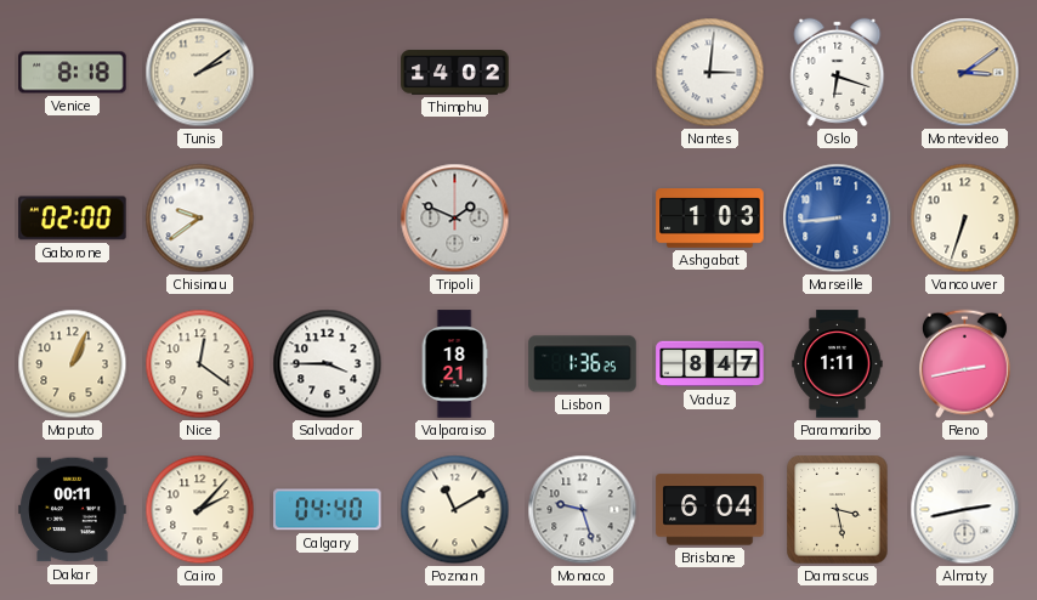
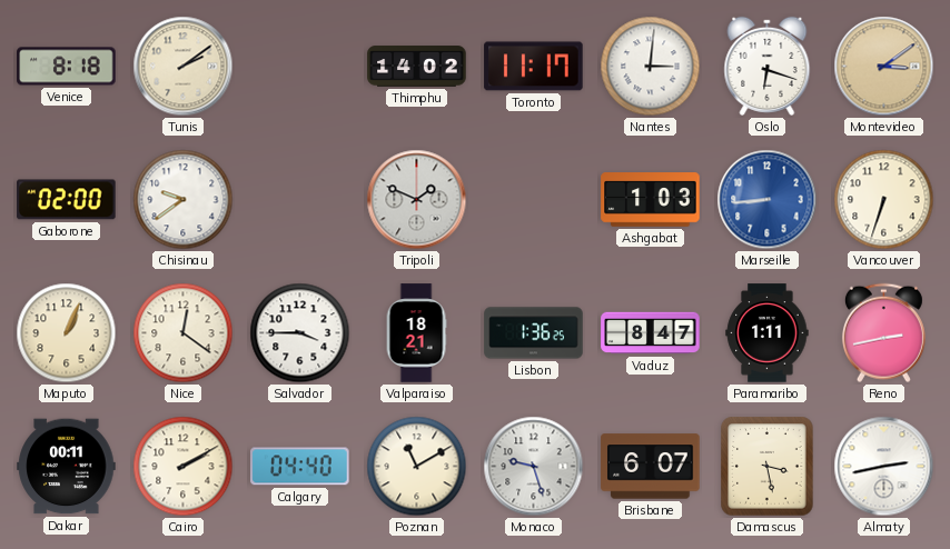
Toronto: none -> 11:17
Cairo: 2:07 -> 2:10
Brisbane: 6:04 -> 6:07
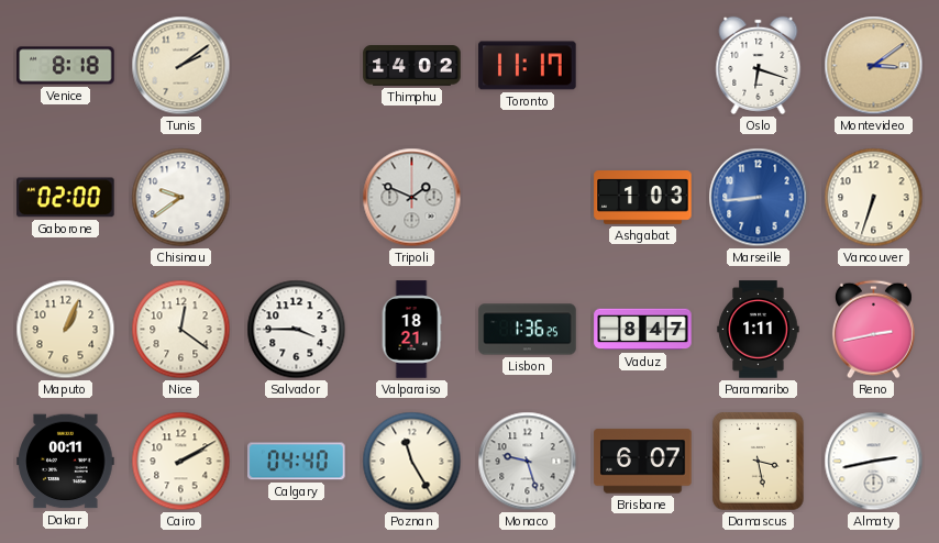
Nantes: 3:01 -> none
Poznan: 11:10 -> 11:25
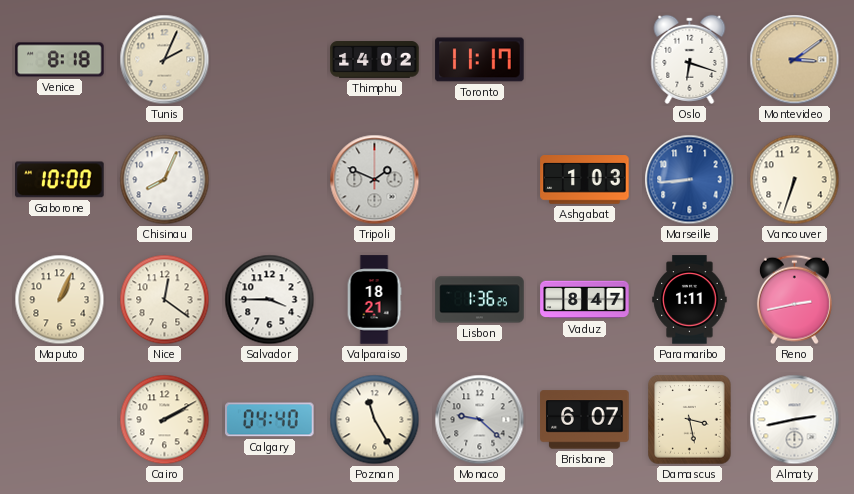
Tunis: 2:09 -> 2:04
Gaborone: 02:00 -> 10:00
Chisinau: 9:39 -> 8:04
Dakar: 00:11 -> none
Monaco: 9:27 -> 9:22
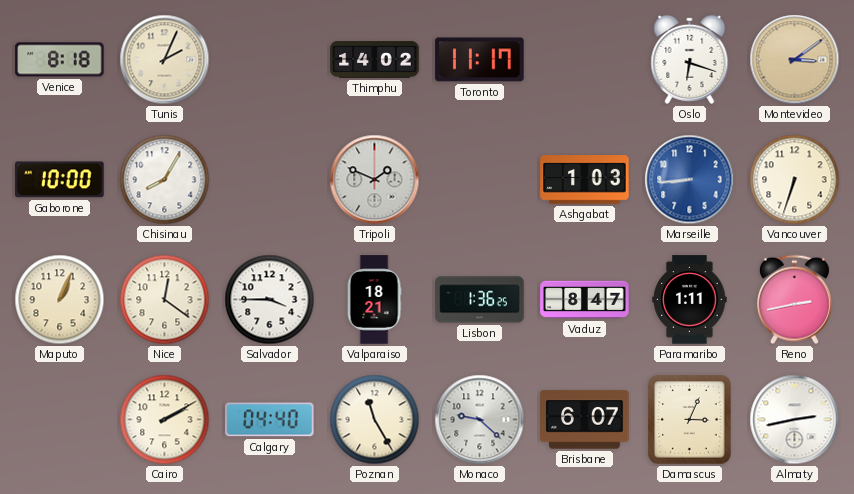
Chisinau: 8:04 -> 8:05
Damascus: 3:28 -> 3:04
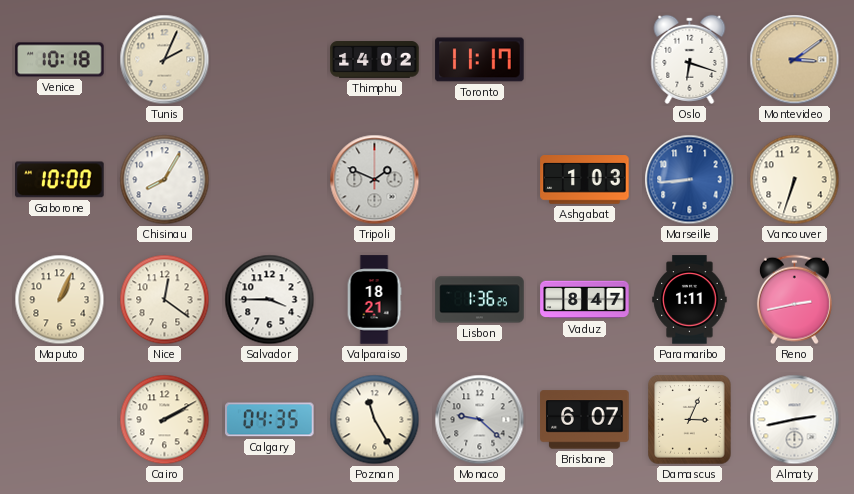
Venice: 8:18 -> 10:18
Calgary: 04:40 -> 04:35
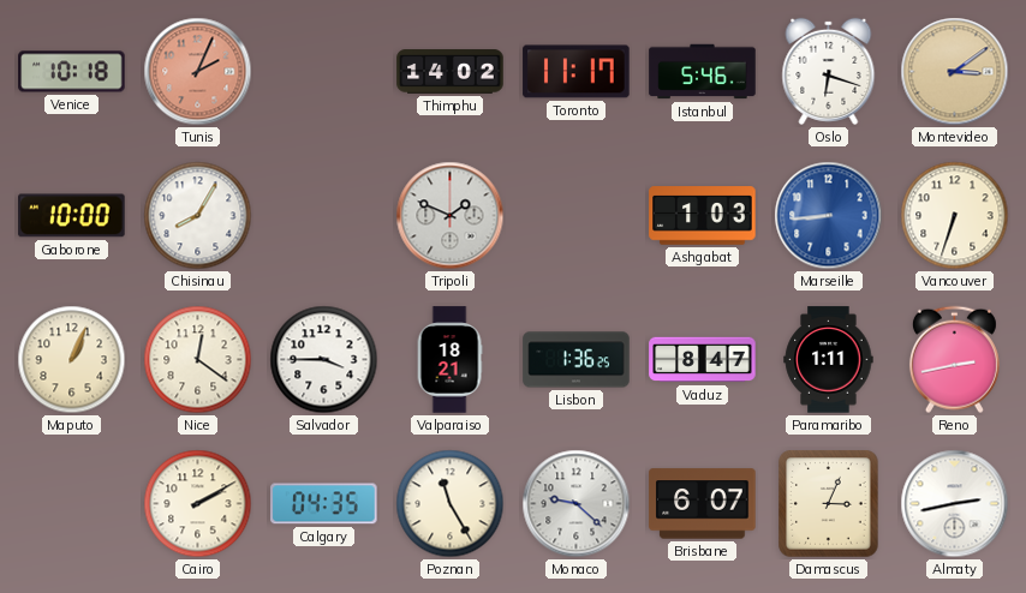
Tunis dial: cream -> salmon
Istanbul: none -> 5:46
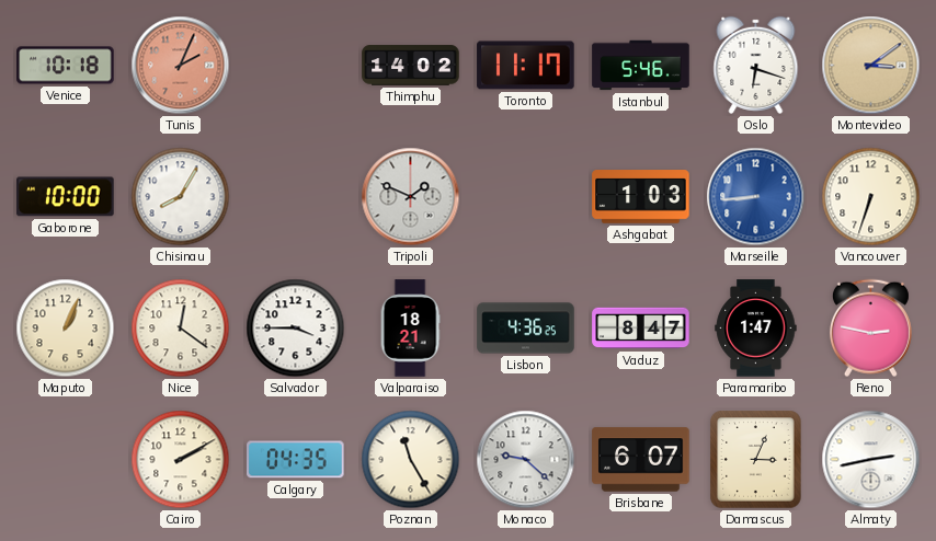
Lisbon: 1:36 -> 4:36
Paramaribo: 1:11 -> 1:47
Reno: 2:43 -> 2:47
